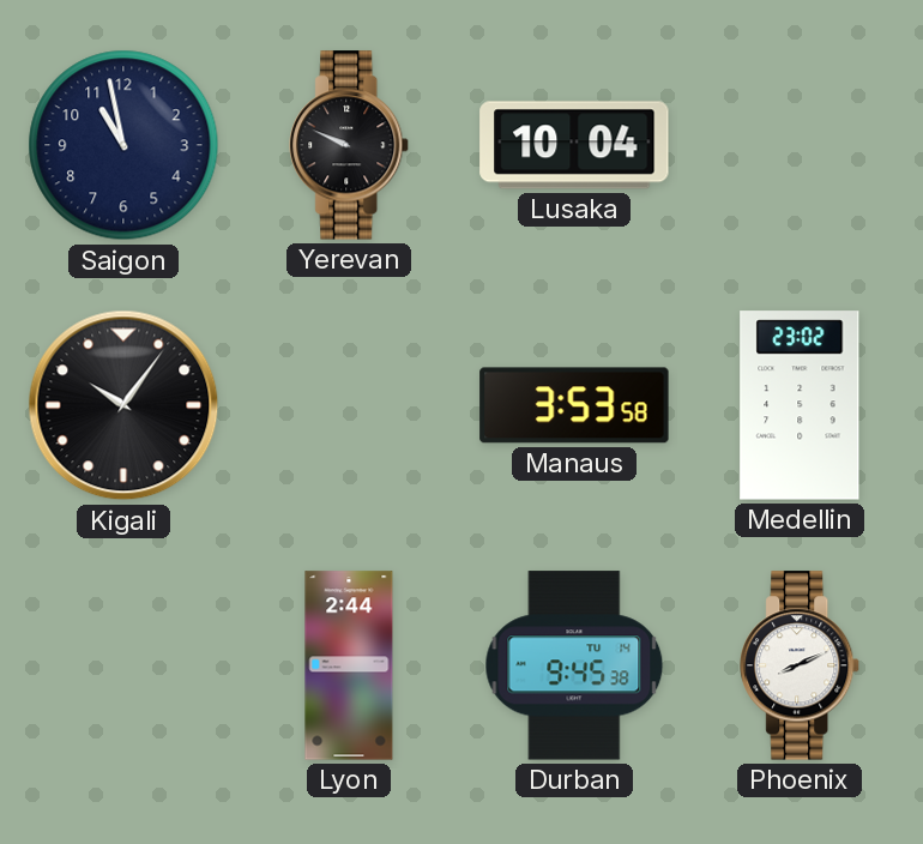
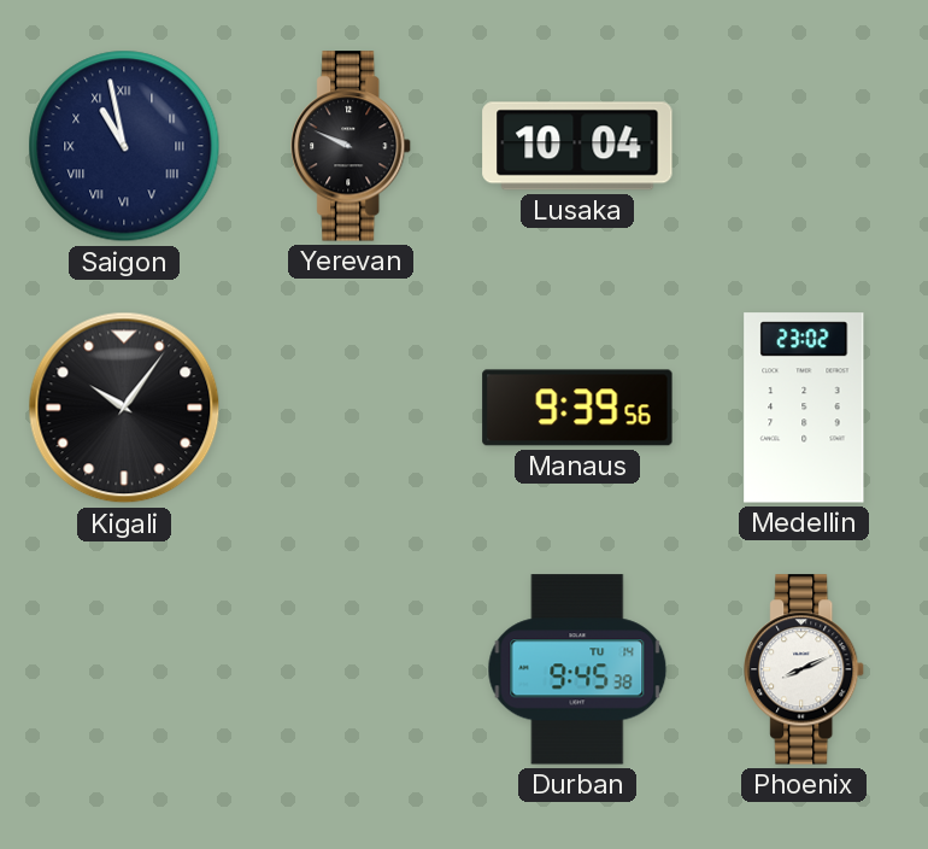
Saigon numerals: Arabic -> Roman
Manaus: 3:53 -> 9:39
Lyon: 2:44 -> none
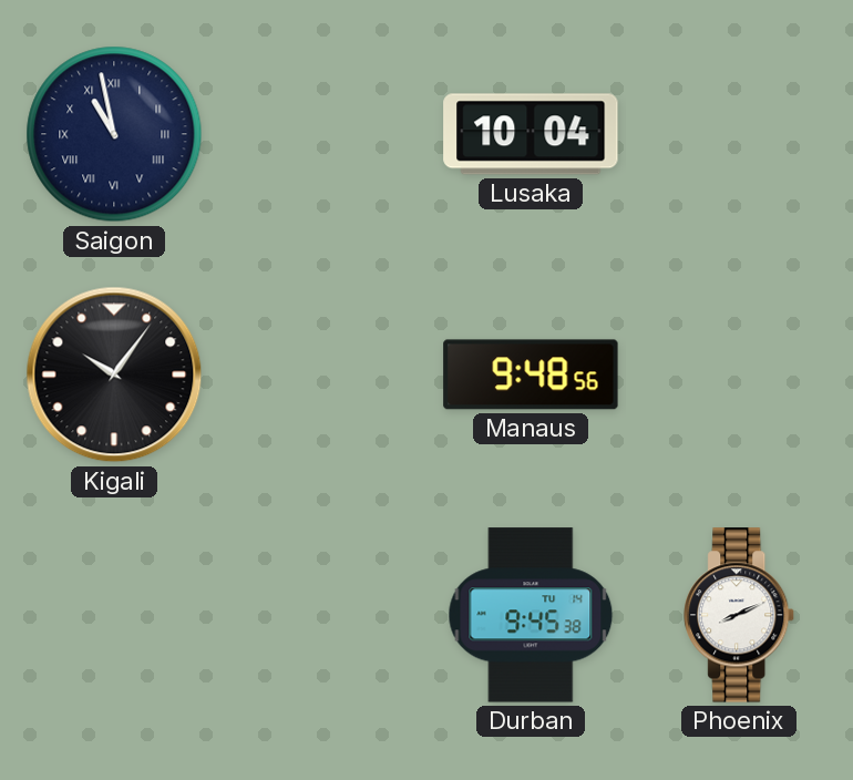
Yerevan: 9:49 -> none
Manaus: 9:39 -> 9:48
Medellin: 23:02 -> none
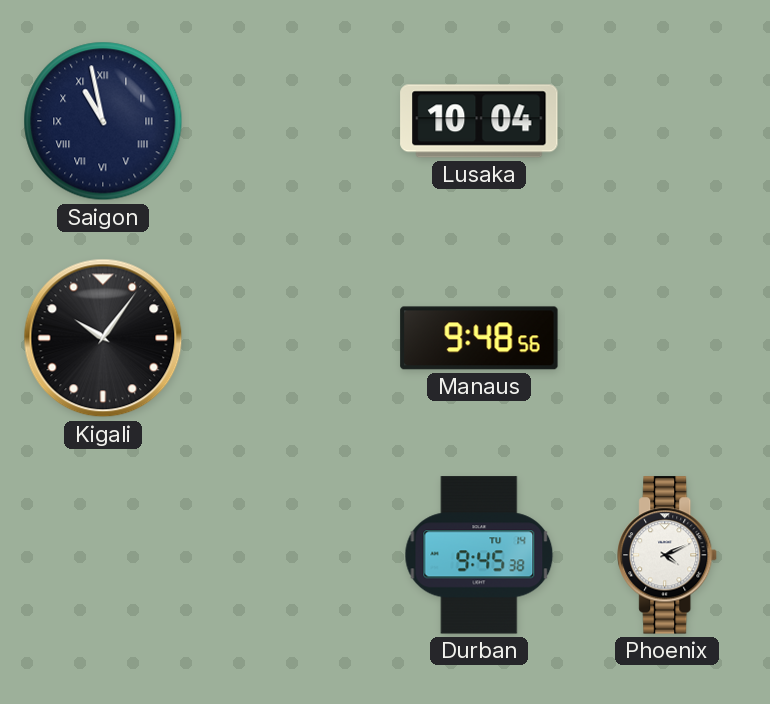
Phoenix: 8:11 -> 4:11
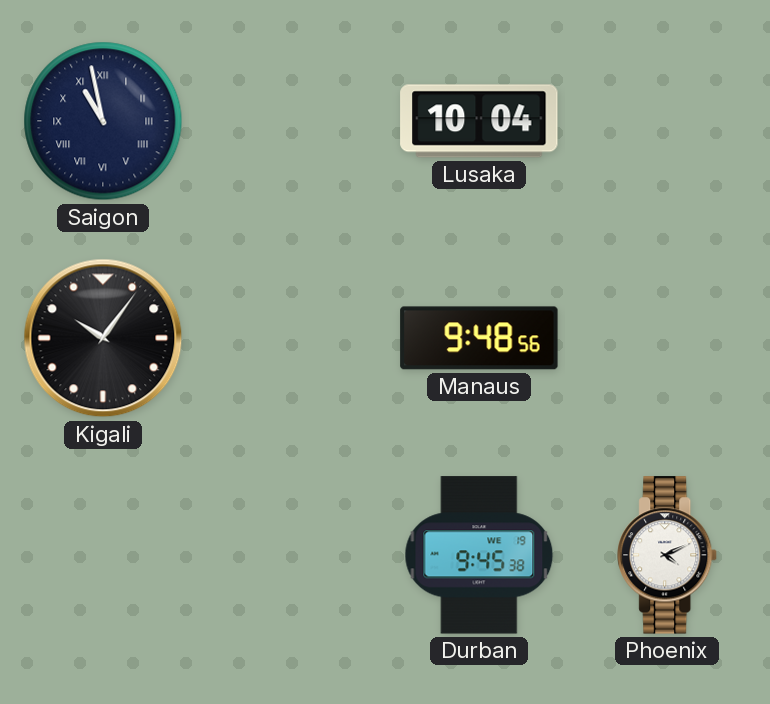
Durban date: TU 14 -> WE 19
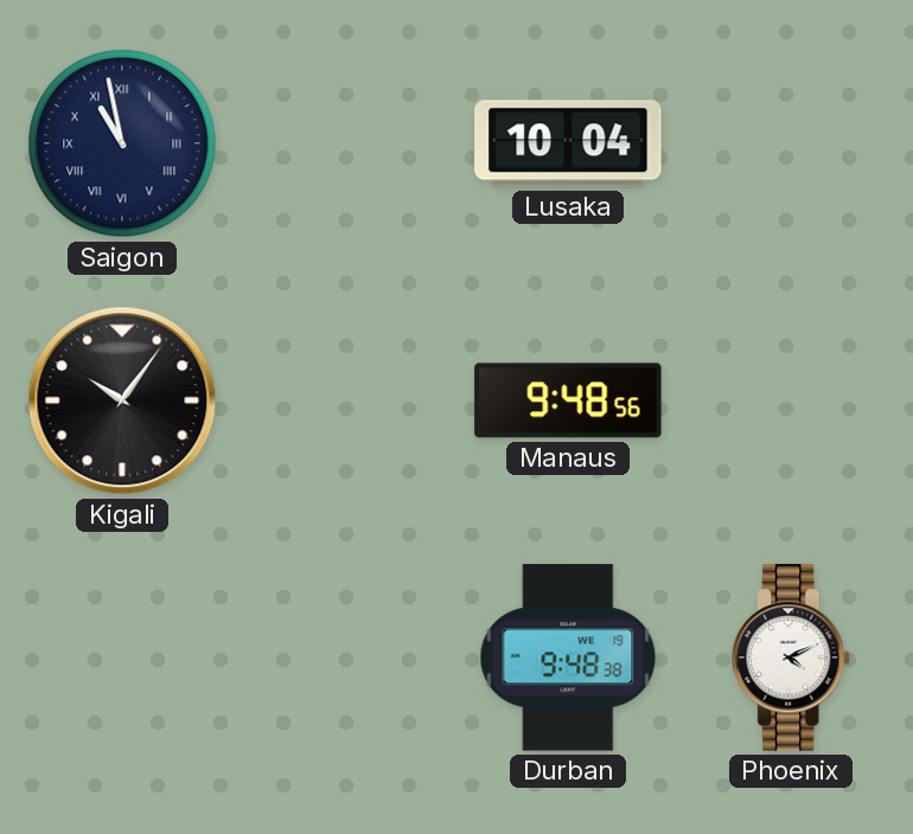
Durban: 9:45 -> 9:48
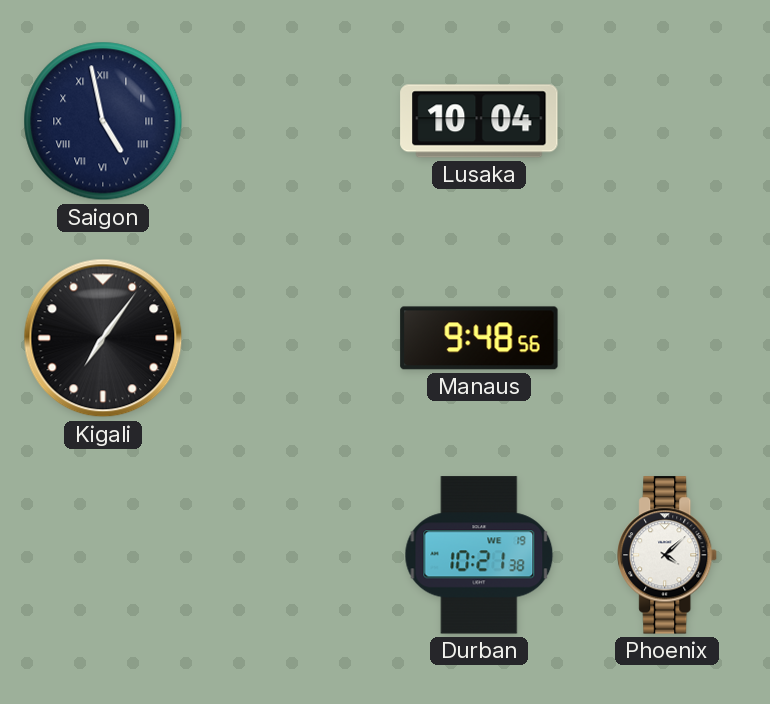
Saigon: 10:58 -> 4:58
Kigali: 10:06 -> 7:06
Durban: 9:48 -> 10:21
Phoenix: 4:11 -> 4:08
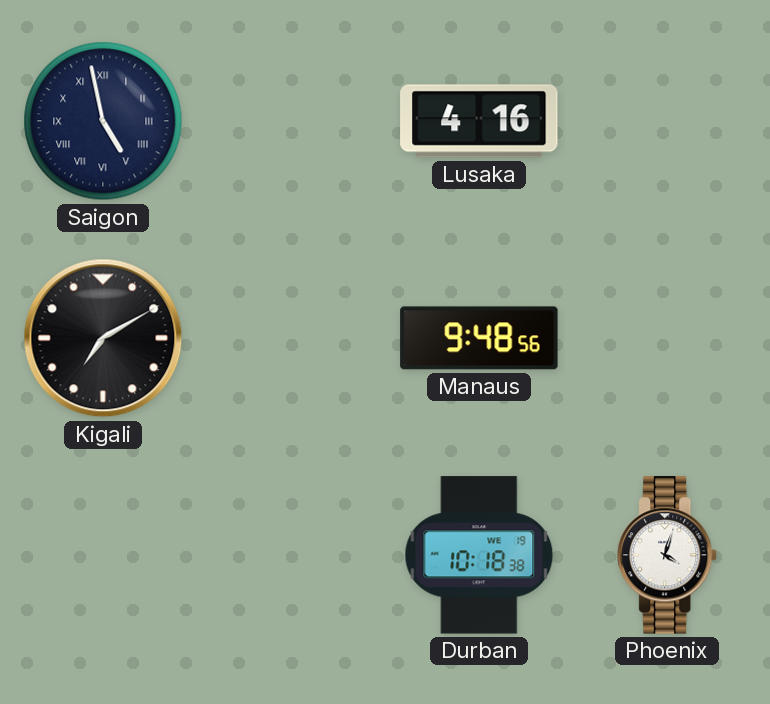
Lusaka: 10:04 -> 4:16
Kigali: 7:06 -> 7:10
Durban: 10:21 -> 10:18
Phoenix: 4:08 -> 4:03
